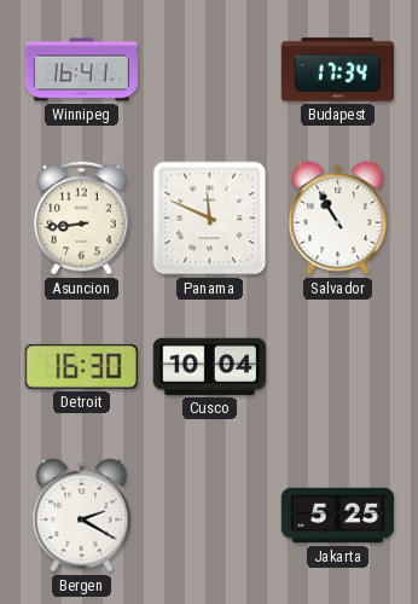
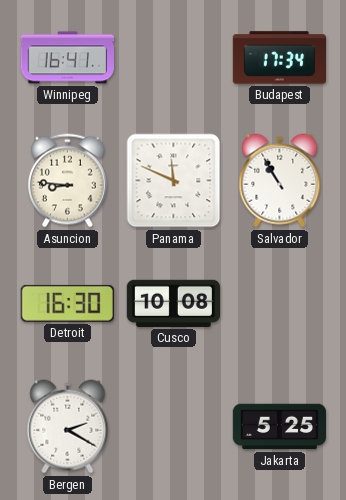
Asuncion: 8:44 -> 8:46
Cusco: 10:04 -> 10:08
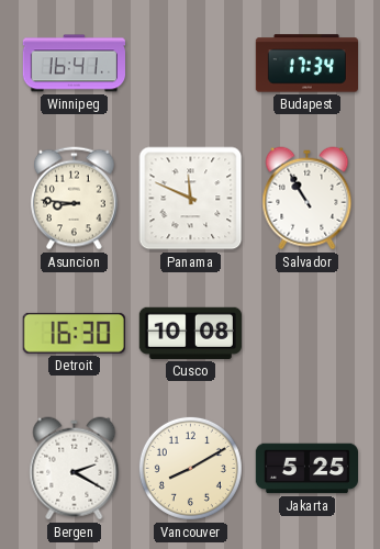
Vancouver: none -> 8:10
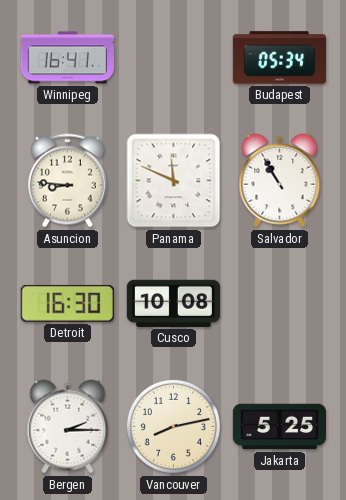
Budapest: 17:34 -> 05:34
Bergen: 2:20 -> 2:15
Vancouver: 8:10 -> 8:13
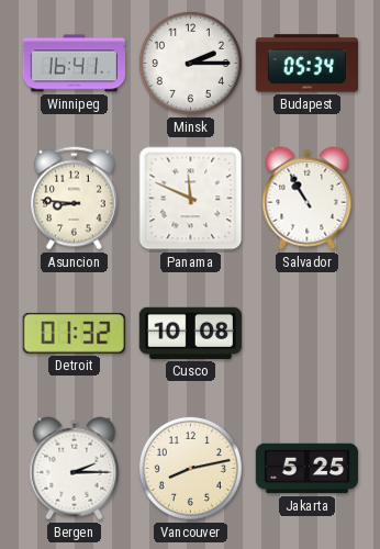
Minsk: none -> 2:15
Detroit: 16:30 -> 01:32
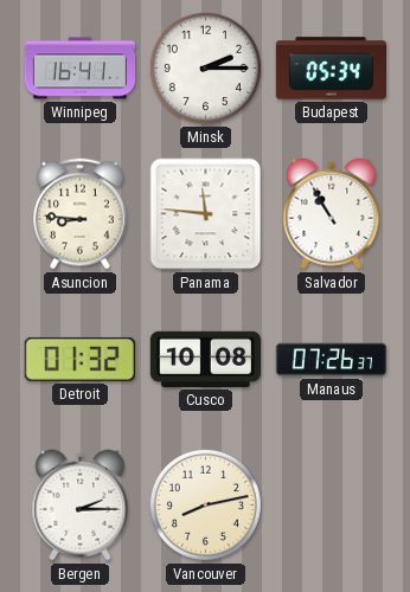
Panama: 11:49 -> 11:46
Manaus: none -> 07:26
Jakarta: 5:25 -> none
